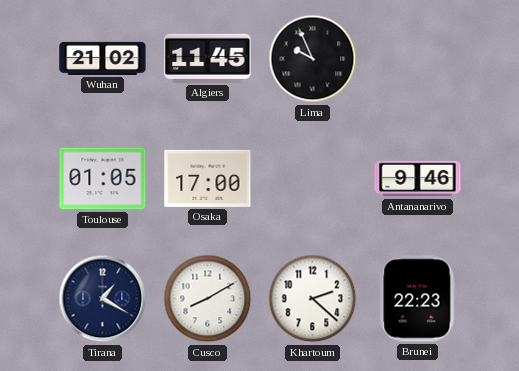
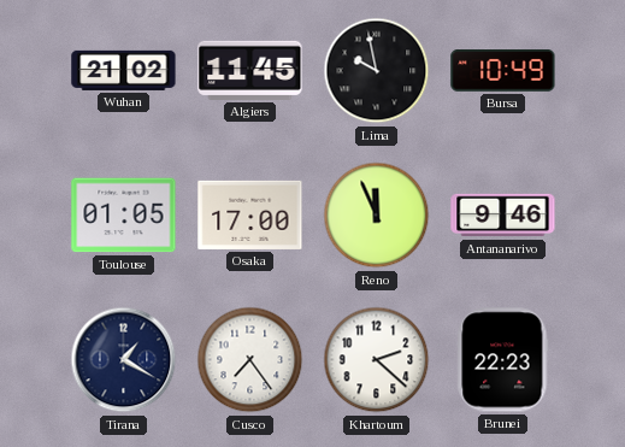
Lima: 9:56 -> 9:58
Bursa: none -> 10:49
Reno: none -> 11:56
Cusco: 8:10 -> 7:24
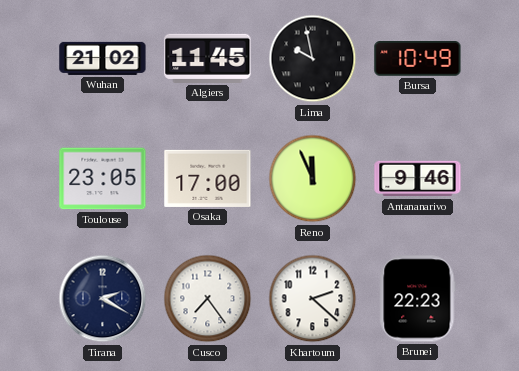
Toulouse: 01:05 -> 23:05
Tirana: 1:20 -> 2:20
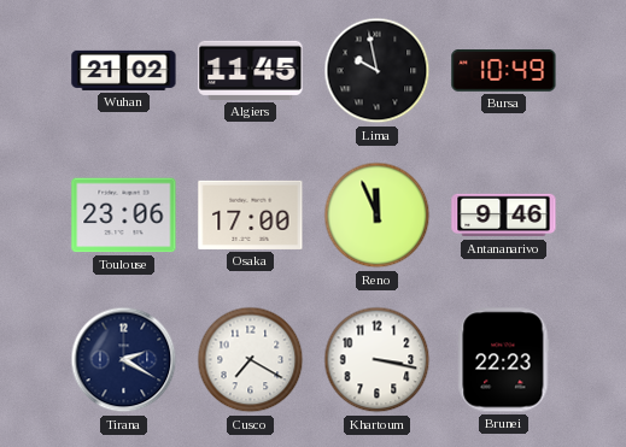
Toulouse: 23:05 -> 23:06
Cusco: 7:24 -> 7:20
Khartoum: 2:22 -> 3:17
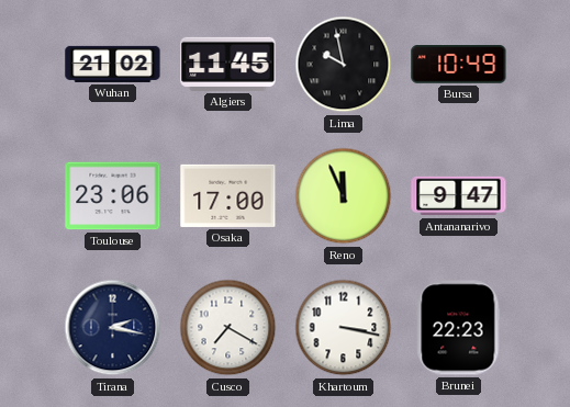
Antananarivo: 9:46 -> 9:47
Tirana: 2:20 -> 2:17
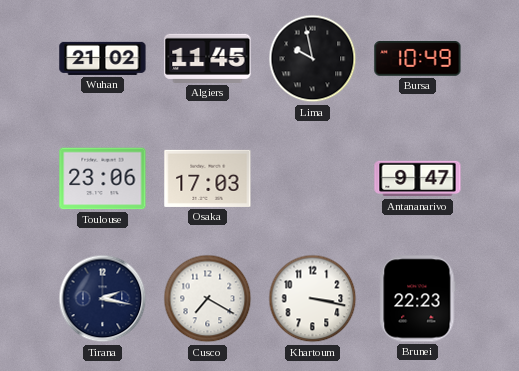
Osaka: 17:00 -> 17:03
Reno: 11:56 -> none
